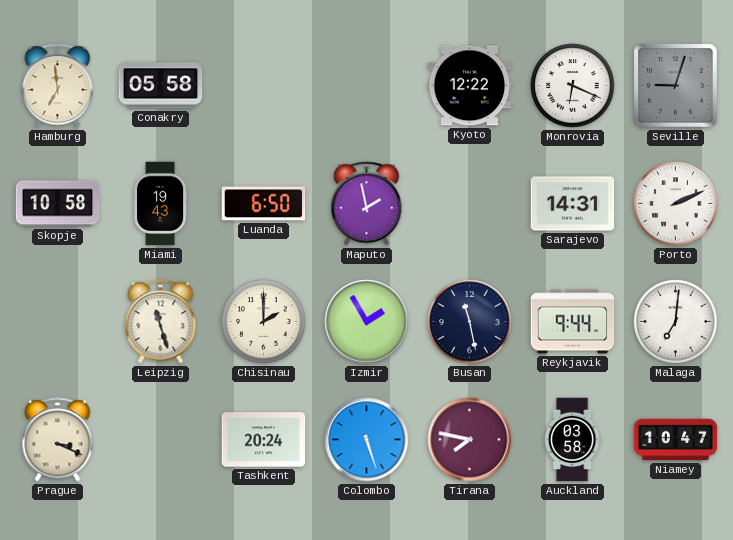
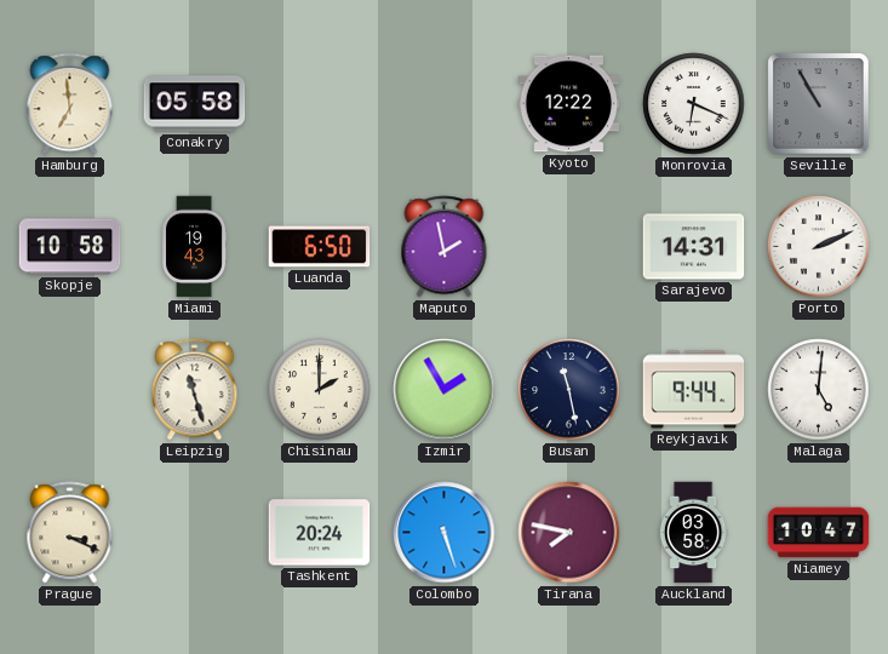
Seville: 9:03 -> 10:55
Malaga: 7:01 -> 5:01
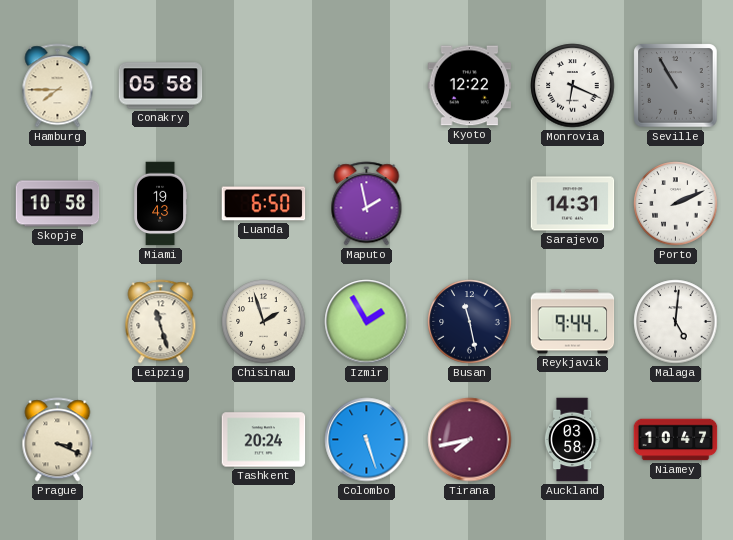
Hamburg: 6:59 -> 7:45
Chisinau: 2:00 -> 1:57
Tirana: 7:47 -> 7:43
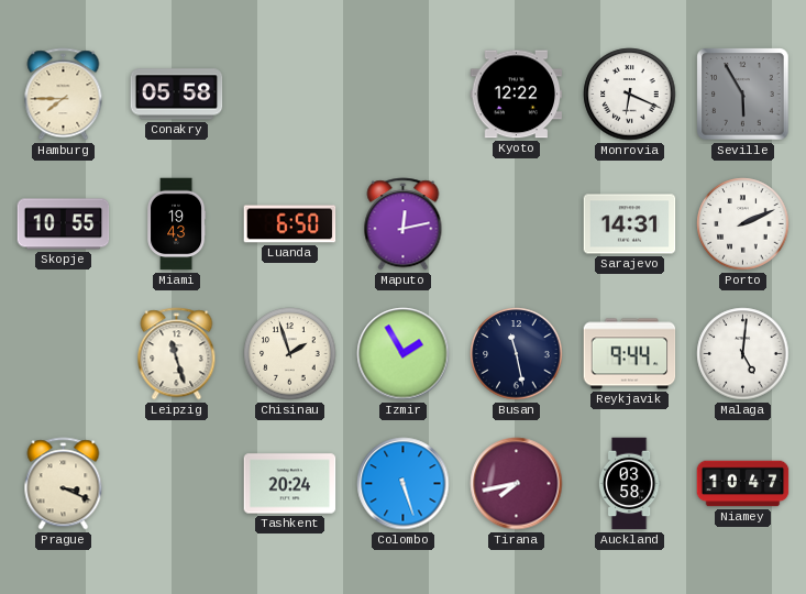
Seville: 10:55 -> 5:55
Skopje: 10:58 -> 10:55
Maputo: 1:58 -> 12:13
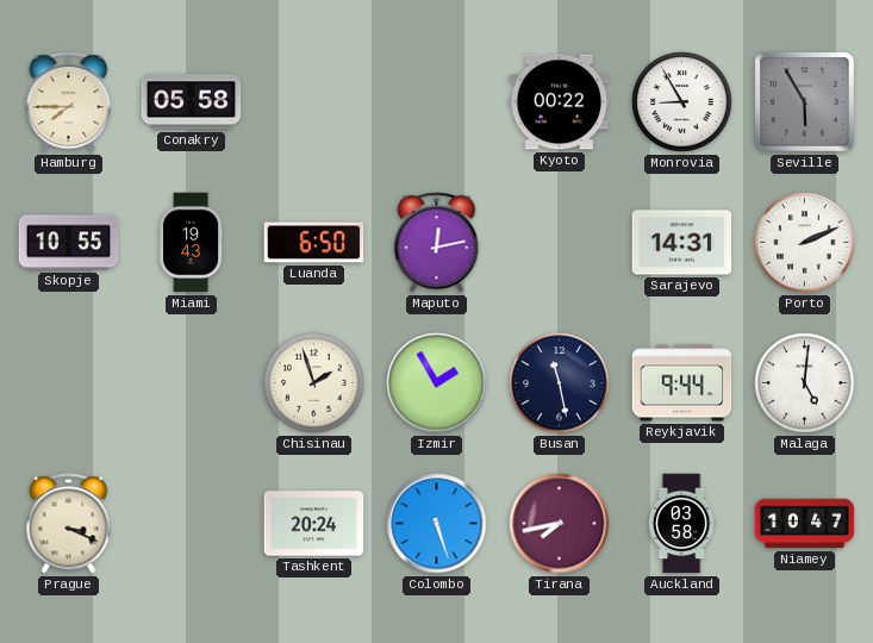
Kyoto: 12:22 -> 00:22
Monrovia: 6:19 -> 8:55
Leipzig: 11:27 -> none
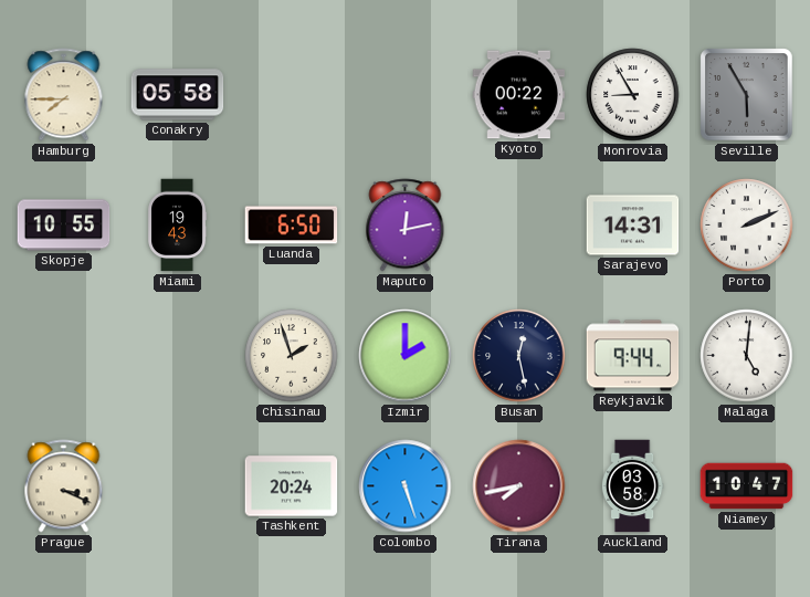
Izmir: 1:55 -> 2:00
Busan: 11:28 -> 12:28
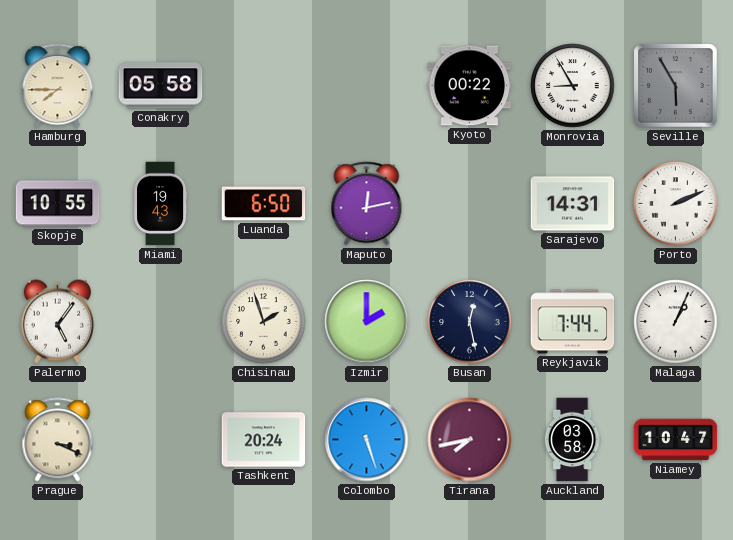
Palermo: none -> 5:06
Reykjavik: 9:44 -> 7:44
Malaga: 5:01 -> 1:04
